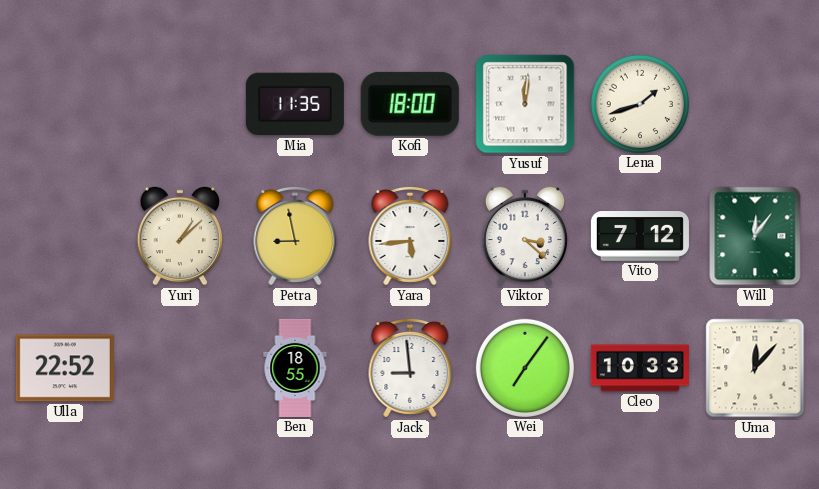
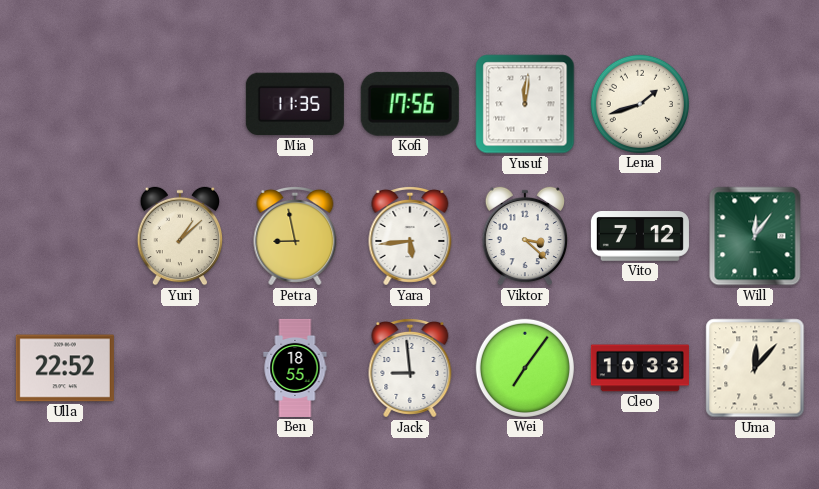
Kofi: 18:00 -> 17:56
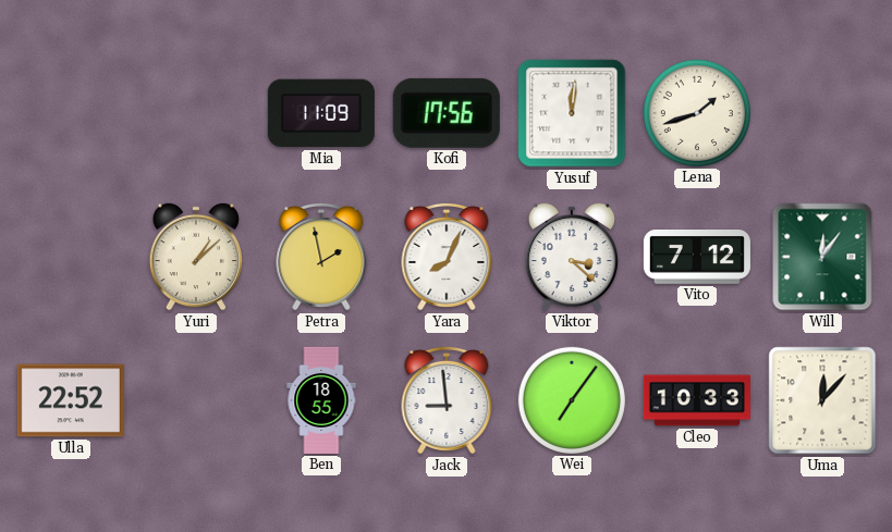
Mia: 11:35 -> 11:09
Petra: 8:58 -> 1:58
Yara: 5:44 -> 8:04
